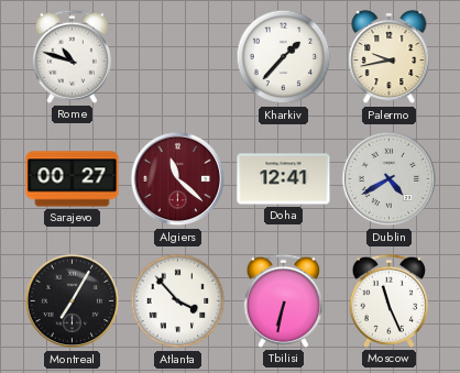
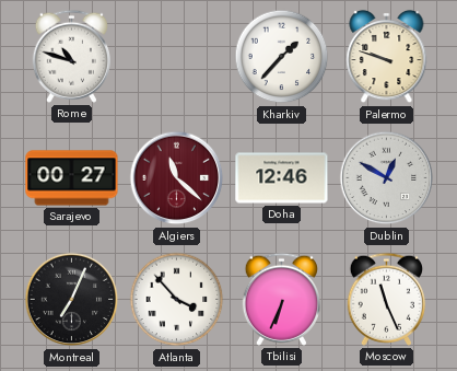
Palermo: 9:43 -> 9:48
Doha: 12:41 -> 12:46
Dublin: 4:40 -> 12:50
Montreal: 7:05 -> 7:04
Tbilisi: 6:32 -> 6:34
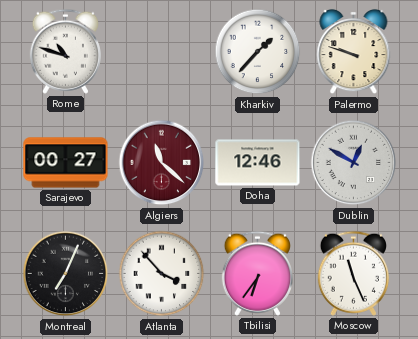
Tbilisi: 6:34 -> 6:36
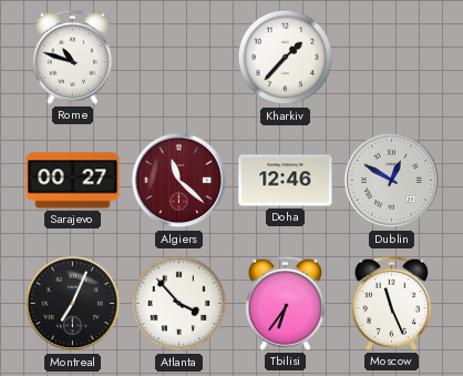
Palermo: 9:48 -> none
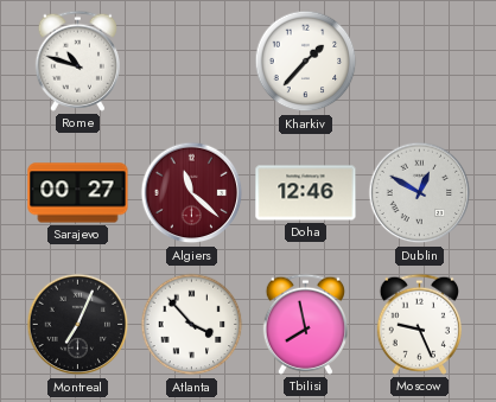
Tbilisi: 6:36 -> 7:58
Moscow: 11:26 -> 9:26
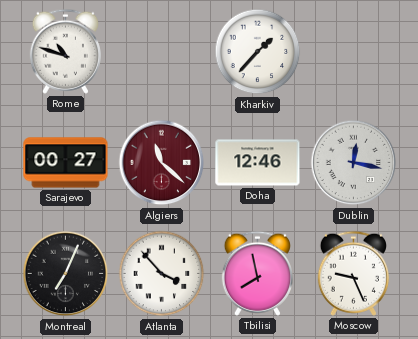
Dublin: 12:50 -> 12:17
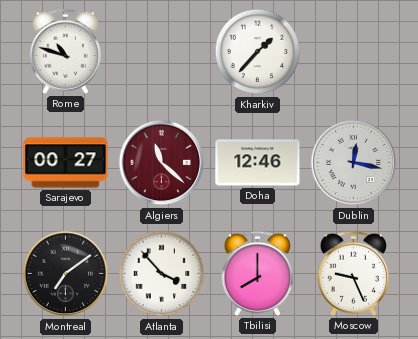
Montreal: 7:04 -> 7:09
Tbilisi: 7:58 -> 8:00
